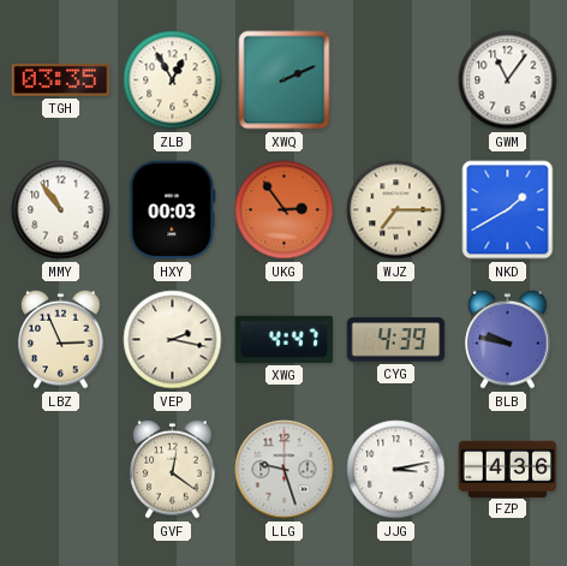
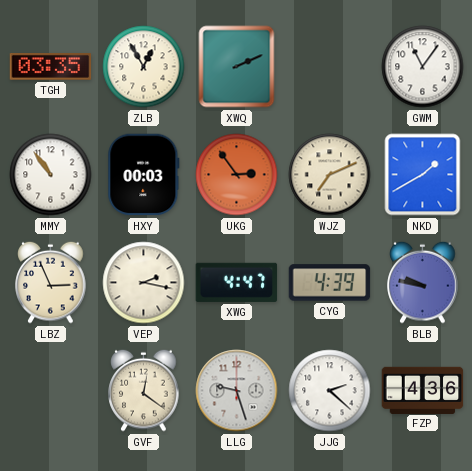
WJZ: 7:15 -> 7:11
JJG: 3:13 -> 2:22
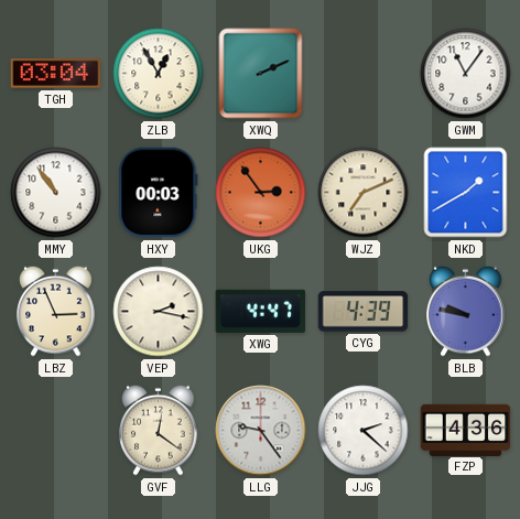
TGH: 03:35 -> 03:04
LLG: 9:27 -> 9:24
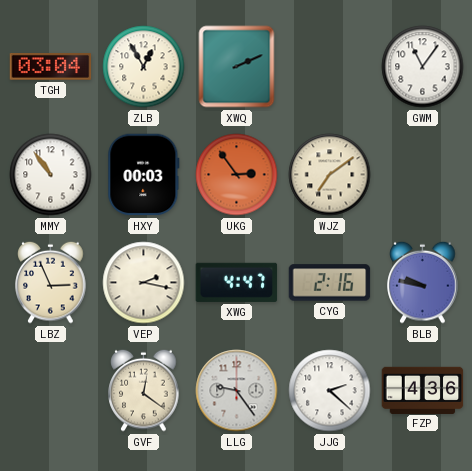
WJZ: 7:11 -> 7:09
NKD: 1:40 -> none
CYG: 4:39 -> 2:16
